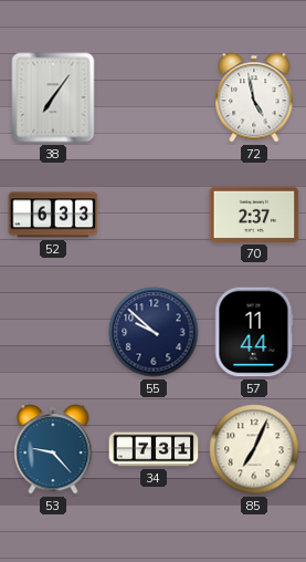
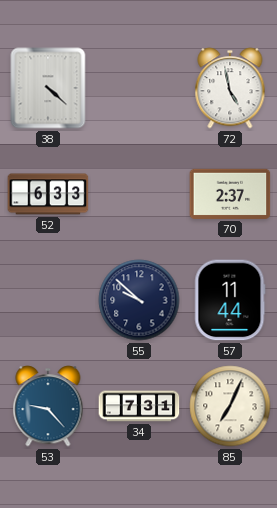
38: 7:06 -> 4:22
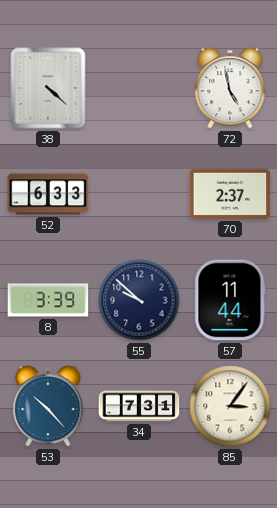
8: none -> 3:39
53: 9:23 -> 10:23
85: 7:04 -> 3:06
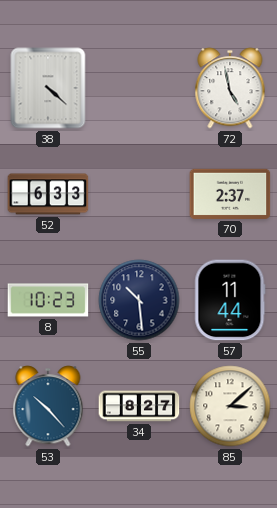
8: 3:39 -> 10:23
55: 9:52 -> 10:29
34: 7:31 -> 8:27
85: 3:06 -> 3:08
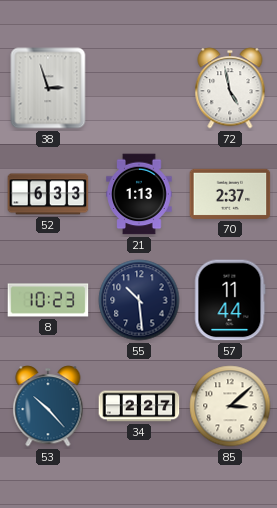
38: 4:22 -> 2:57
21: none -> 1:13
34: 8:27 -> 2:27
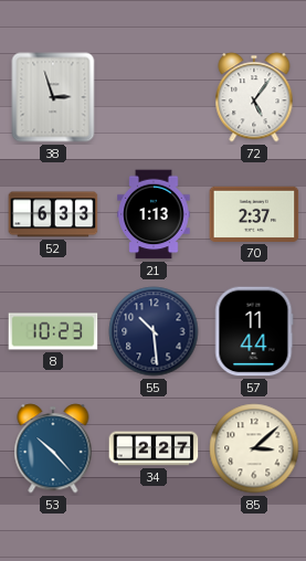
72: 4:58 -> 5:06
